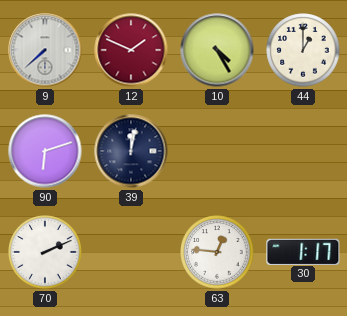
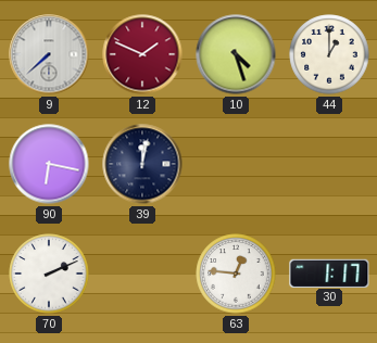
10: 4:25 -> 4:27
90: 6:12 -> 6:17
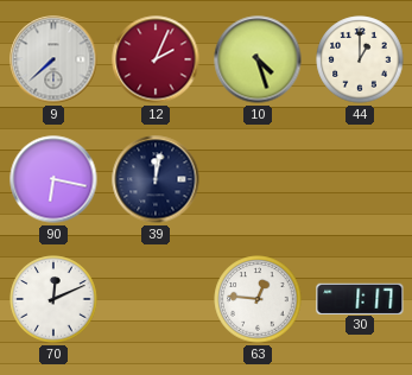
12: 1:49 -> 2:04
70: 2:11 -> 12:11
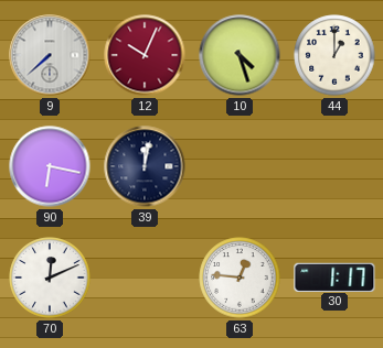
12: 2:04 -> 10:04
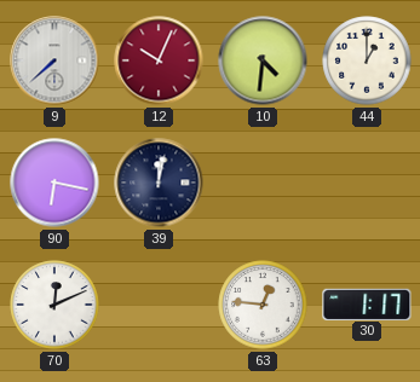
10: 4:27 -> 4:31
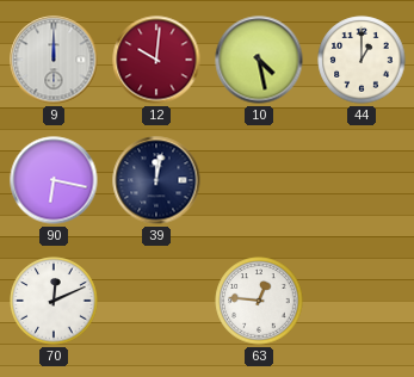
9: 7:38 -> 12:00
12: 10:04 -> 10:01
10: 4:31 -> 4:28
30: 1:17 -> none
